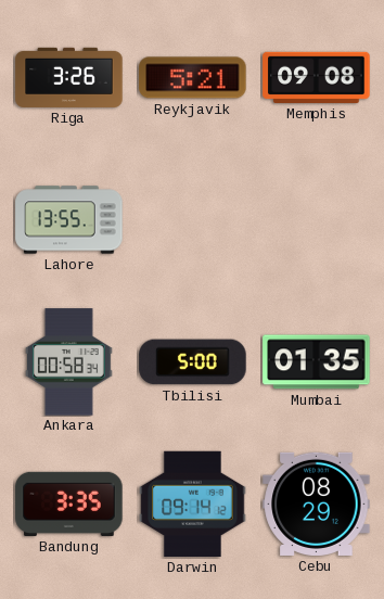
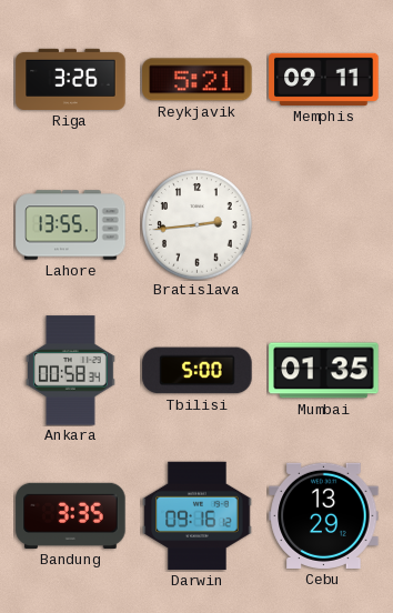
Memphis: 09:08 -> 09:11
Bratislava: none -> 2:44
Darwin: 09:14 -> 09:16
Cebu: 08:29 -> 13:29
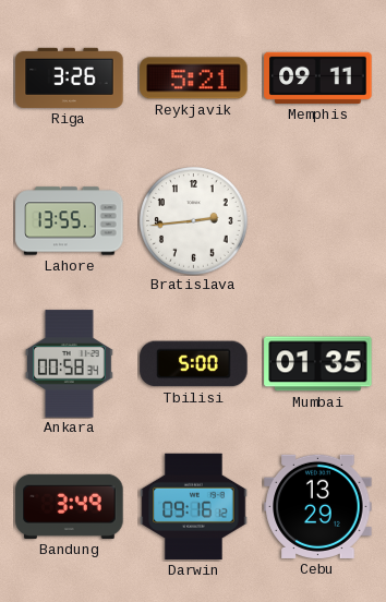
Bandung: 3:35 -> 3:49
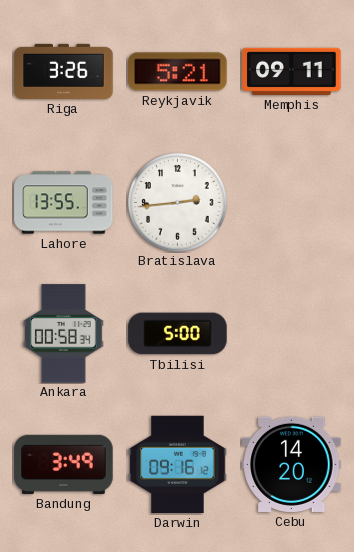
Mumbai: 01:35 -> none
Cebu: 13:29 -> 14:20
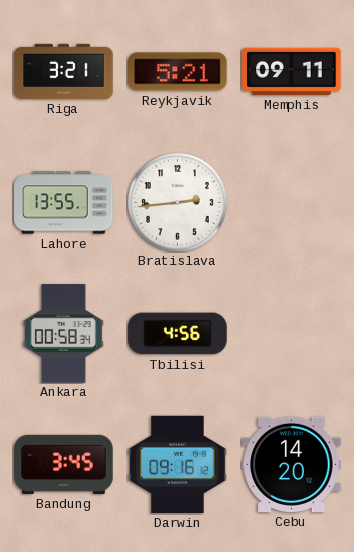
Riga: 3:26 -> 3:21
Tbilisi: 5:00 -> 4:56
Bandung: 3:49 -> 3:45
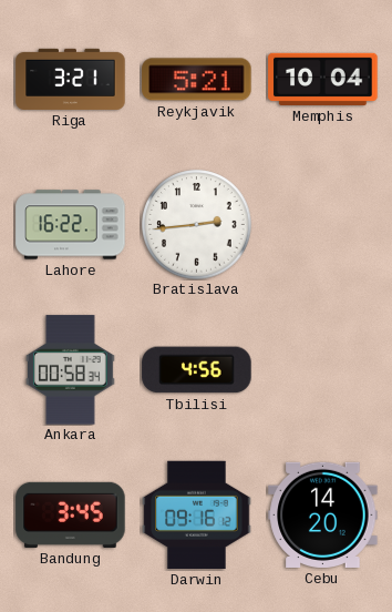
Memphis: 09:11 -> 10:04
Lahore: 13:55 -> 16:22
